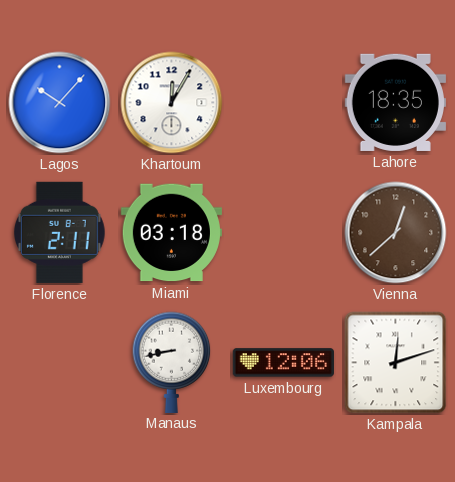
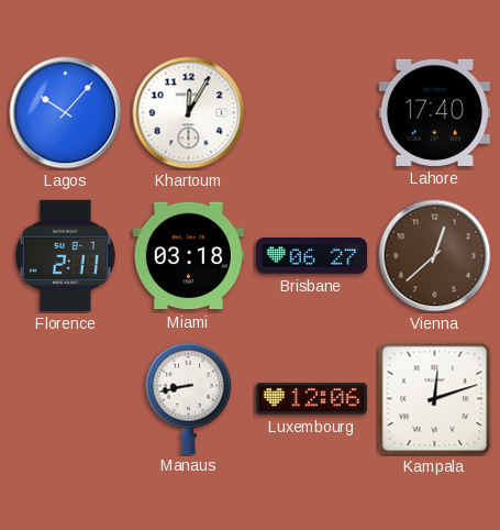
Lahore: 18:35 -> 17:40
Brisbane: none -> 06:27
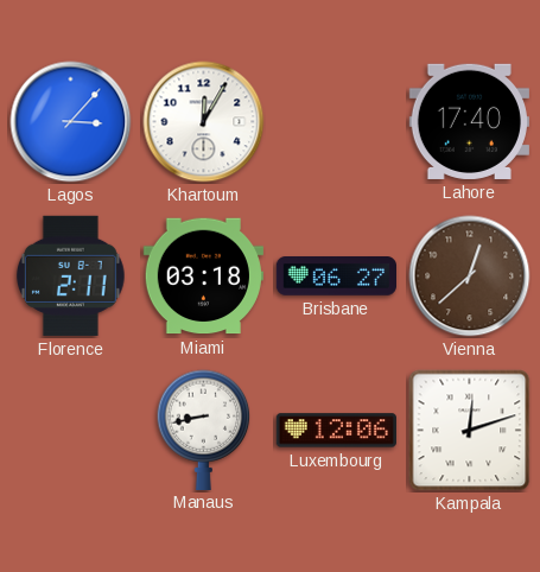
Lagos: 10:07 -> 3:07
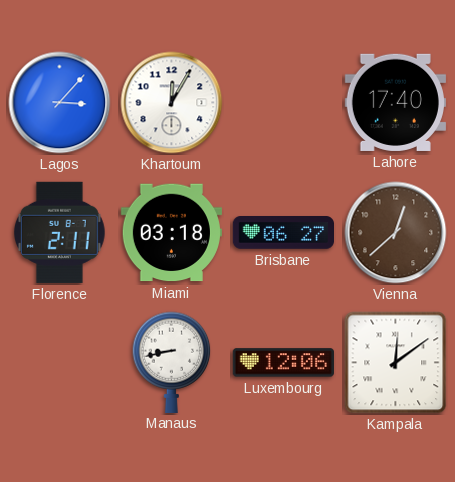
Kampala: 12:12 -> 12:09
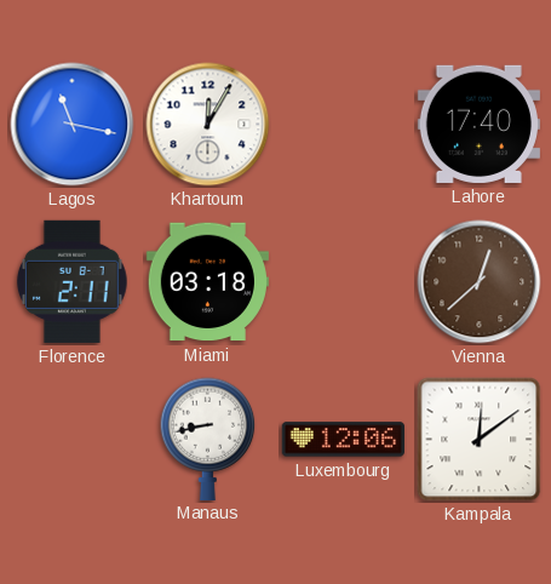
Lagos: 3:07 -> 11:17
Brisbane: 06:27 -> none
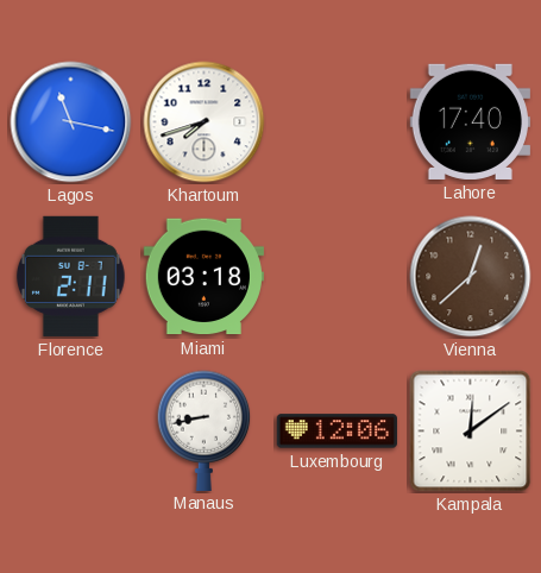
Khartoum: 12:05 -> 7:42
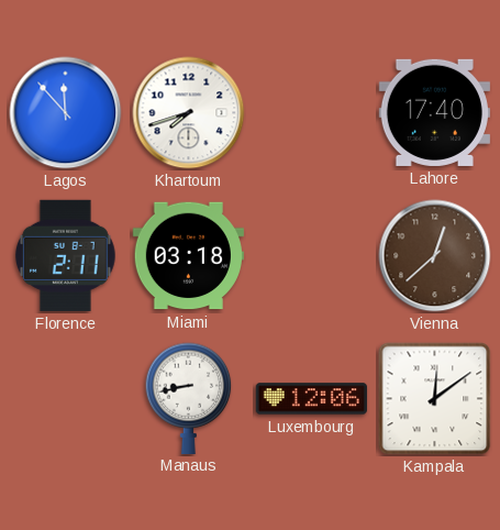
Lagos: 11:17 -> 11:53
